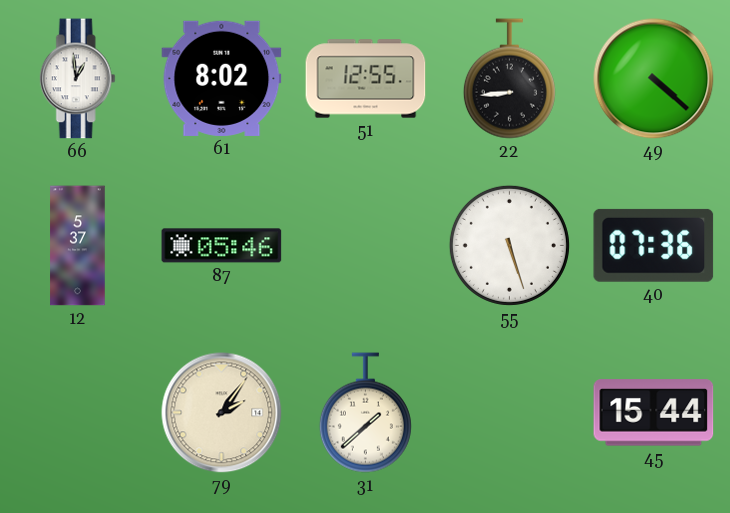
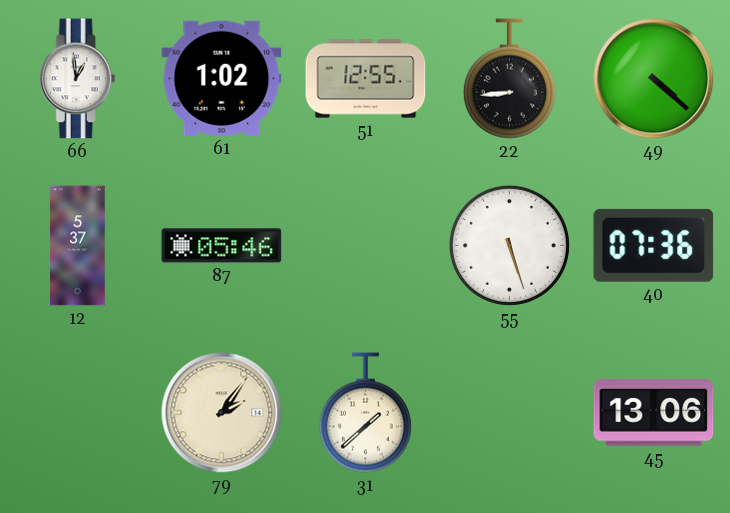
61: 8:02 -> 1:02
45: 15:44 -> 13:06
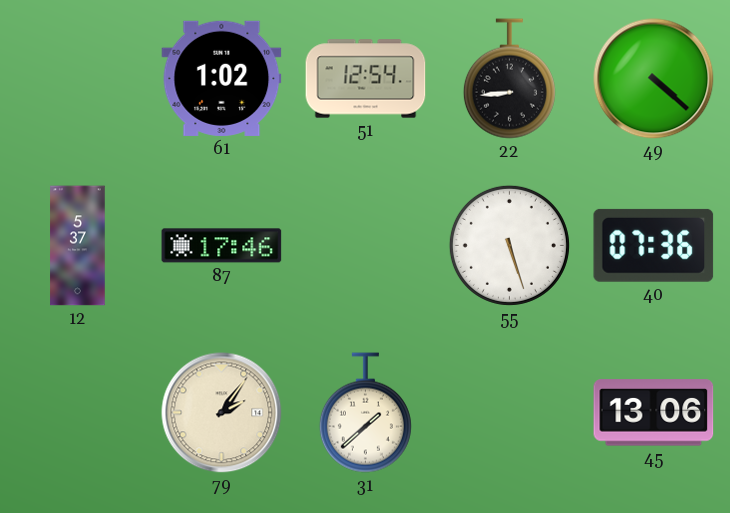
66: 12:59 -> none
51: 12:55 -> 12:54
87: 05:46 -> 17:46
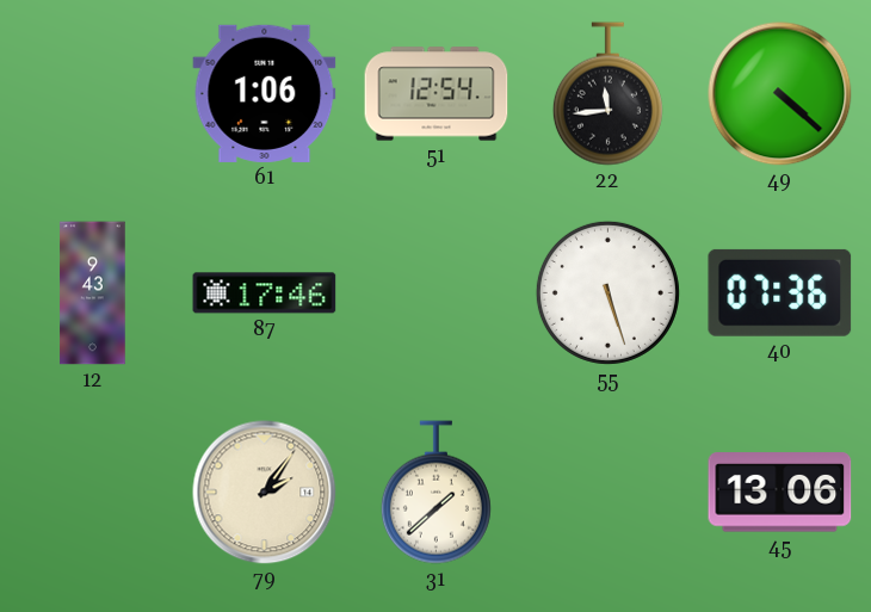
61: 1:02 -> 1:06
22: 8:44 -> 11:44
12: 5:37 -> 9:43
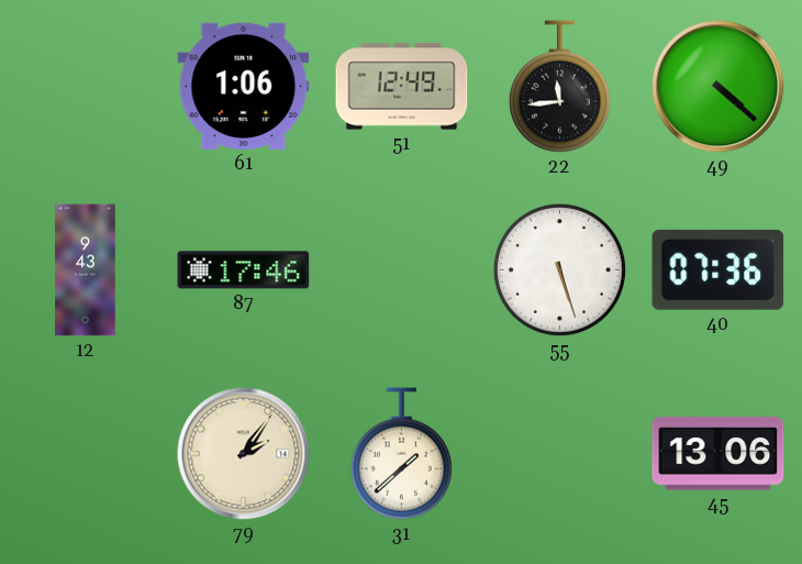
51: 12:54 -> 12:49
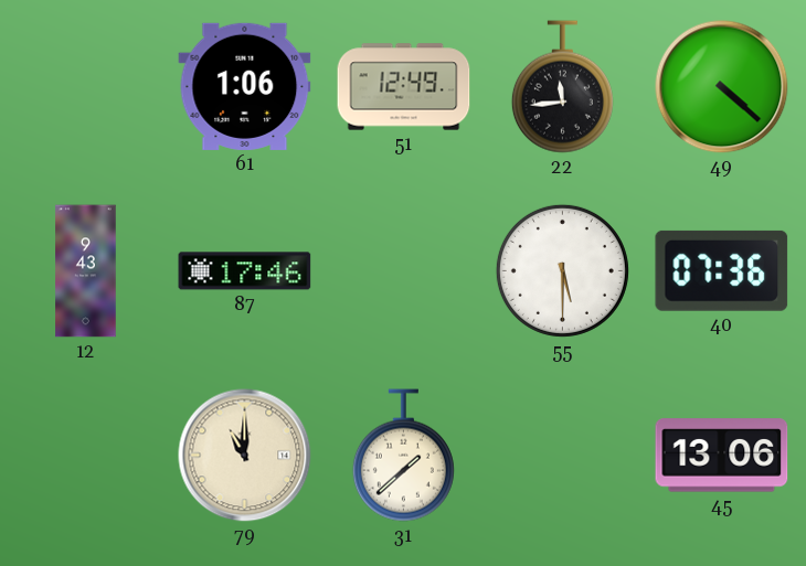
55: 5:27 -> 5:30
79: 2:06 -> 11:00
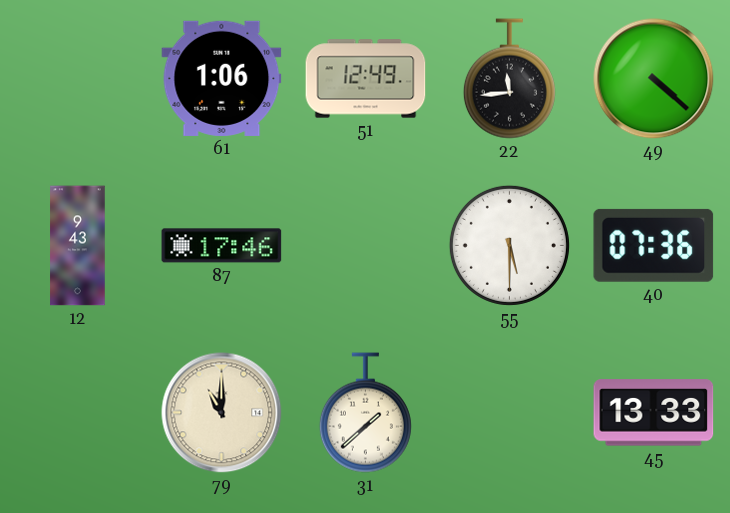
45: 13:06 -> 13:33
